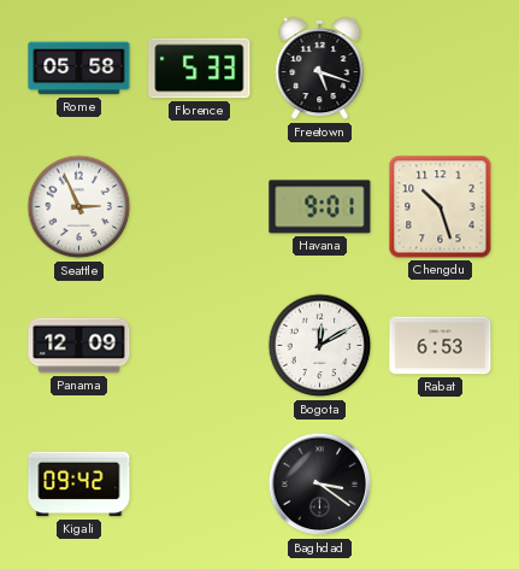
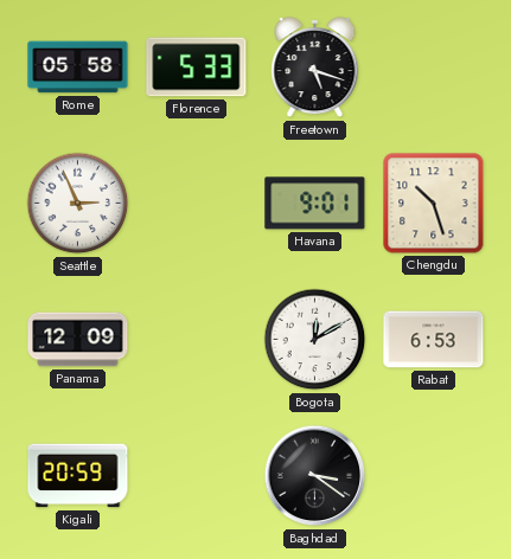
Kigali: 09:42 -> 20:59
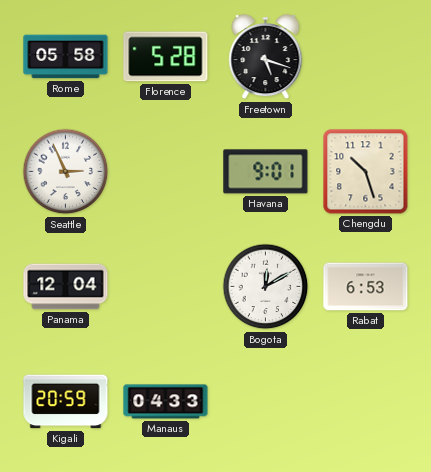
Florence: 5:33 -> 5:28
Panama: 12:09 -> 12:04
Manaus: none -> 04:33
Baghdad: 3:21 -> none
